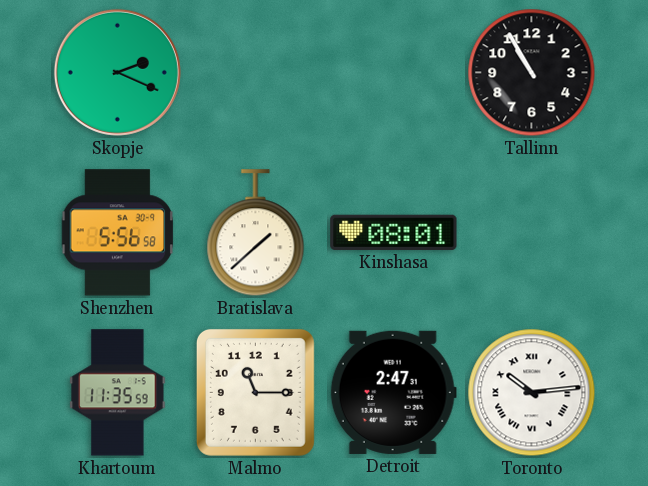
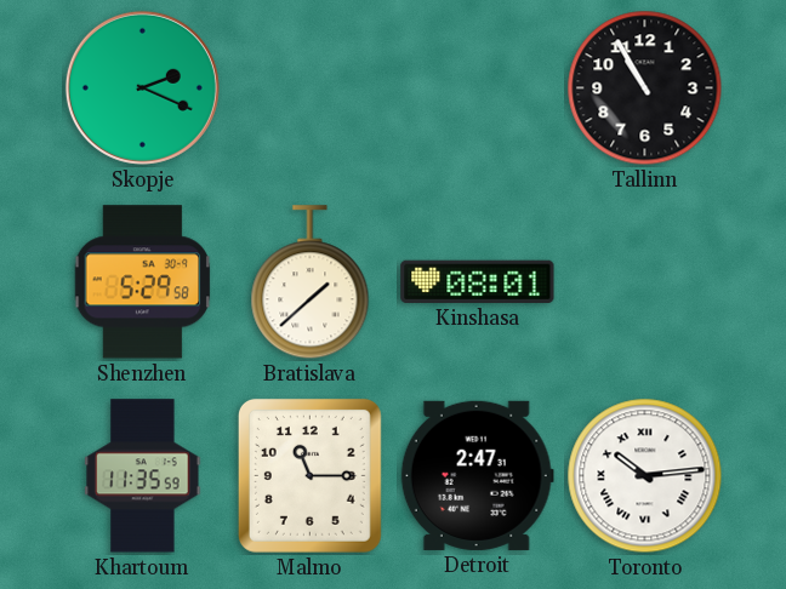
Shenzhen: 5:56 -> 5:29
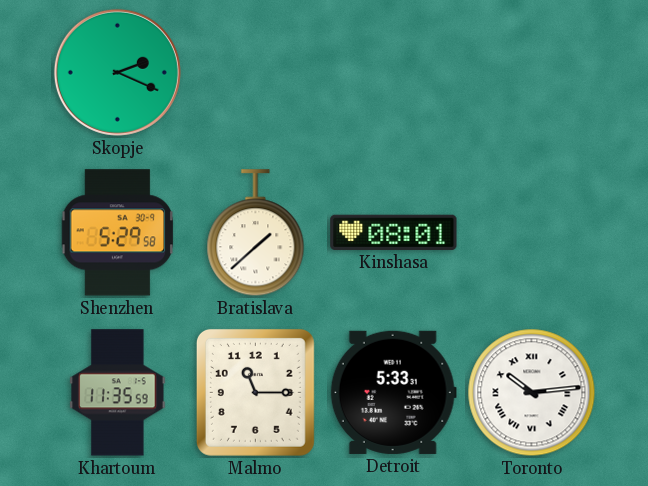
Tallinn: 10:55 -> none
Detroit: 2:47 -> 5:33
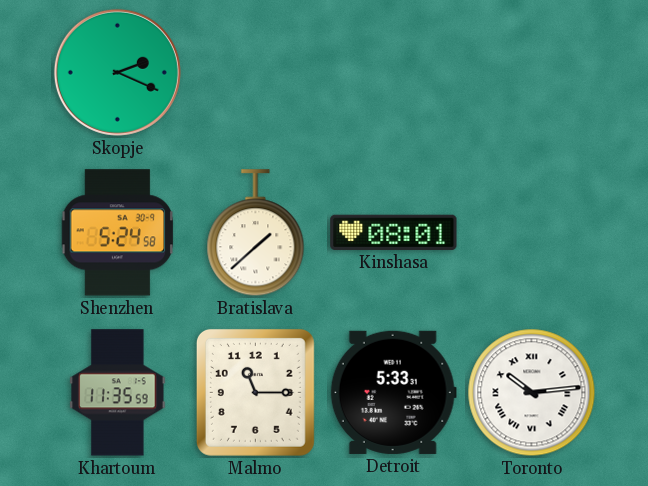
Shenzhen: 5:29 -> 5:24
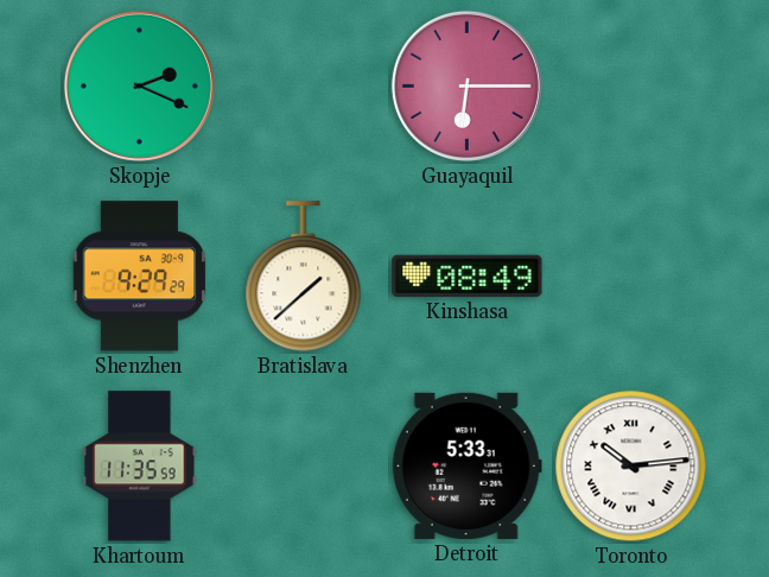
Guayaquil: none -> 6:15
Shenzhen: 5:24 -> 9:29
Kinshasa: 08:01 -> 08:49
Malmo: 11:15 -> none
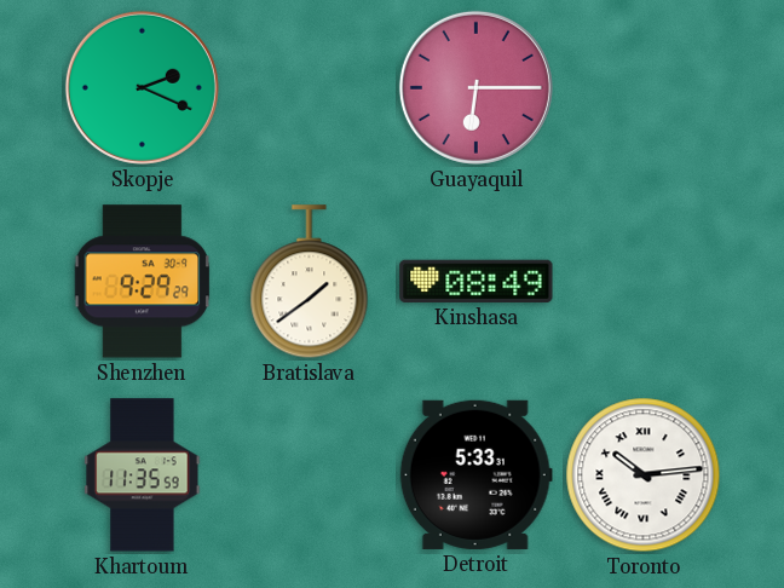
Bratislava: 1:38 -> 1:39
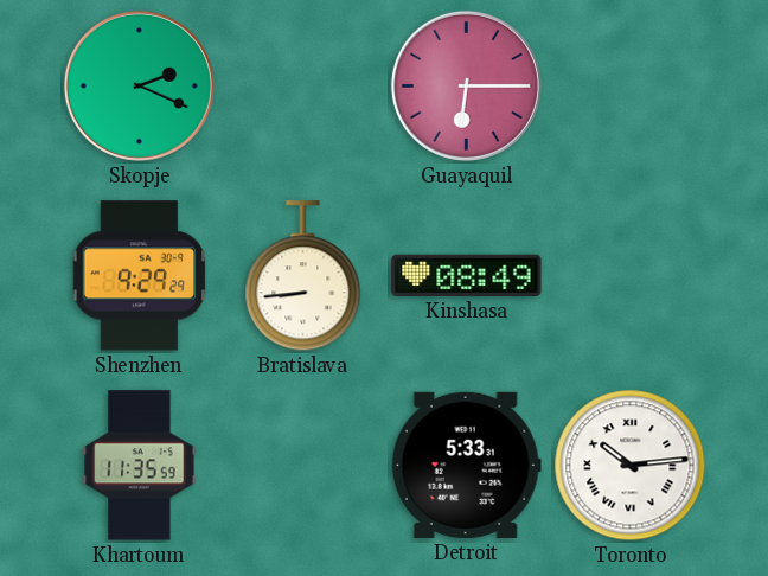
Bratislava: 1:39 -> 8:44
